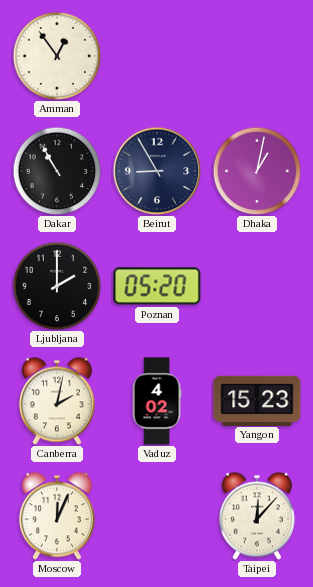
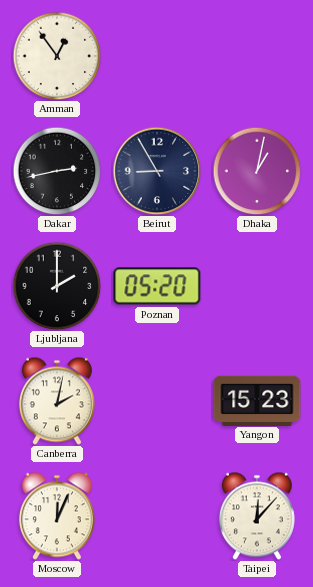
Dakar: 10:55 -> 2:43
Vaduz: 4:02 -> none
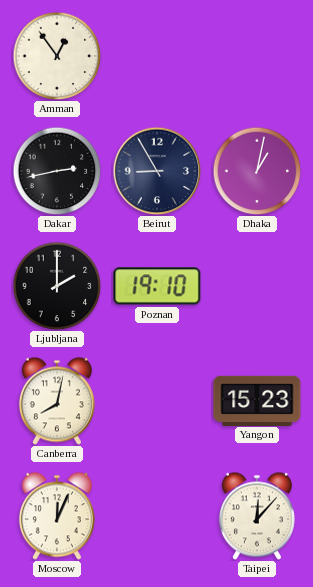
Poznan: 05:20 -> 19:10
Canberra: 2:02 -> 8:02
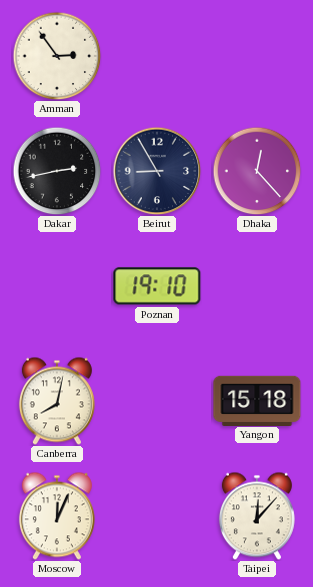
Amman: 12:54 -> 2:54
Dhaka: 1:02 -> 12:23
Ljubljana: 2:00 -> none
Yangon: 15:23 -> 15:18
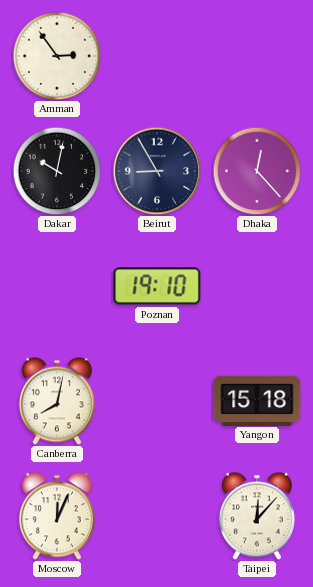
Dakar: 2:43 -> 10:02
